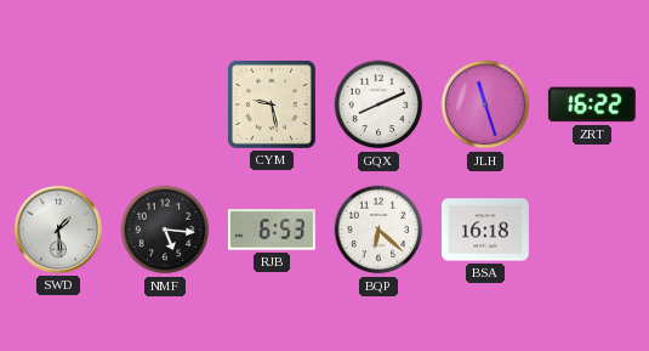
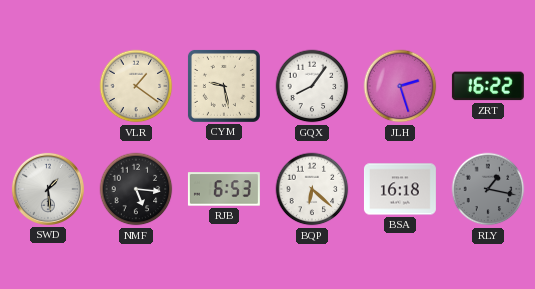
VLR: none -> 1:21
GQX: 8:11 -> 8:06
JLH: 11:27 -> 2:27
RLY: none -> 1:17
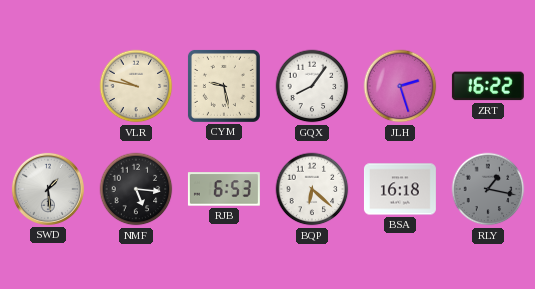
VLR: 1:21 -> 9:47
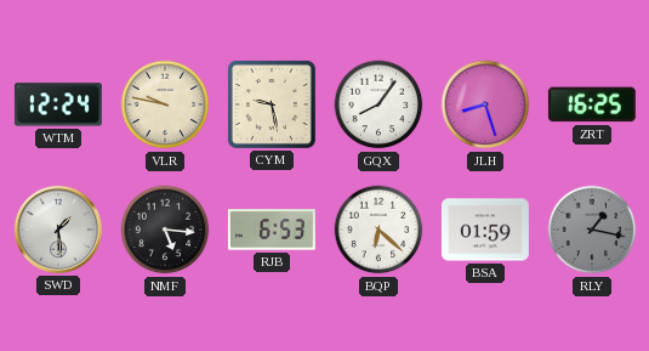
WTM: none -> 12:24
JLH: 2:27 -> 8:27
ZRT: 16:22 -> 16:25
BSA: 16:18 -> 01:59
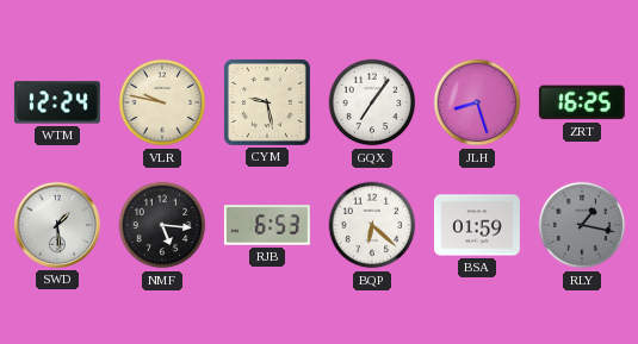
GQX: 8:06 -> 7:06
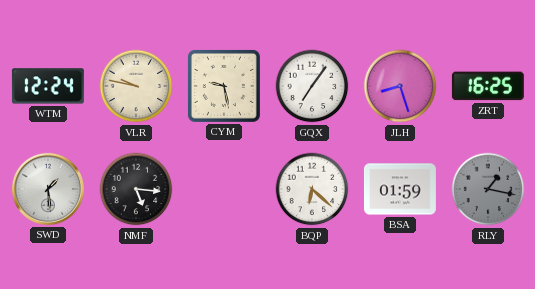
RJB: 6:53 -> none
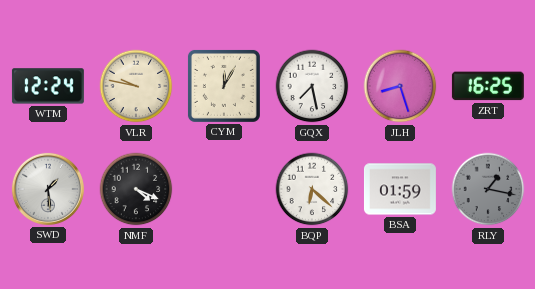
CYM: 9:28 -> 12:05
GQX: 7:06 -> 7:28
NMF: 5:16 -> 4:19
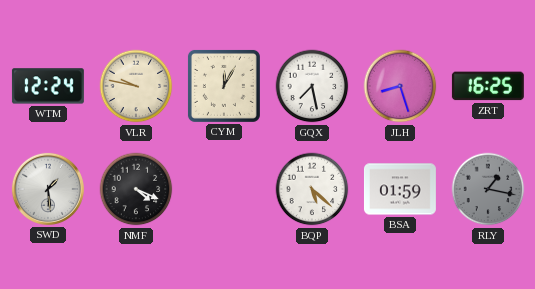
BQP: 6:22 -> 5:22
